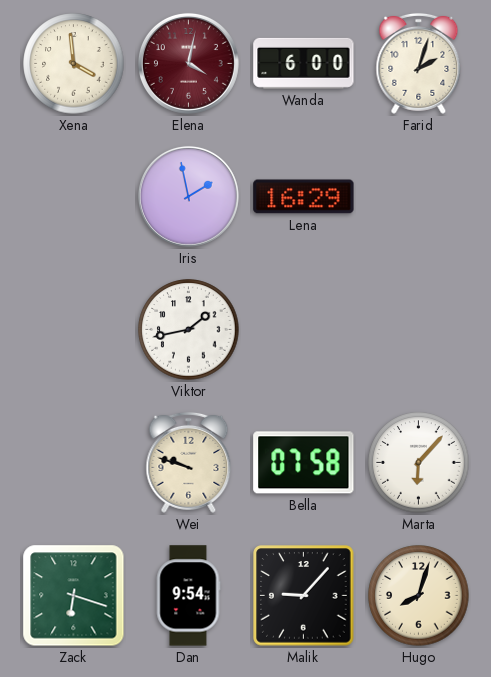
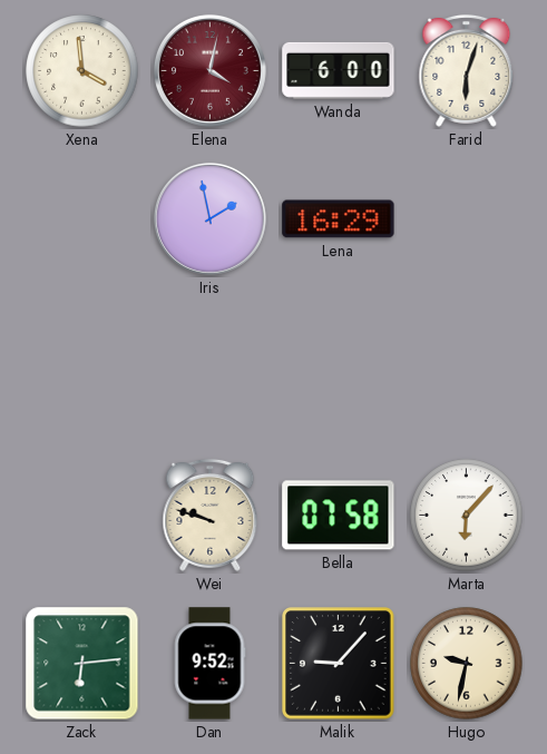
Farid: 2:03 -> 6:03
Viktor: 1:43 -> none
Zack: 6:18 -> 6:14
Dan: 9:54 -> 9:52
Hugo: 8:03 -> 9:32
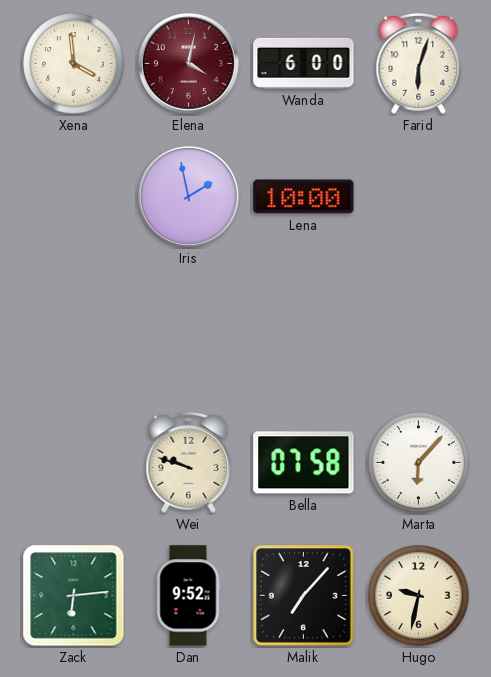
Lena: 16:29 -> 10:00
Malik: 9:07 -> 7:07
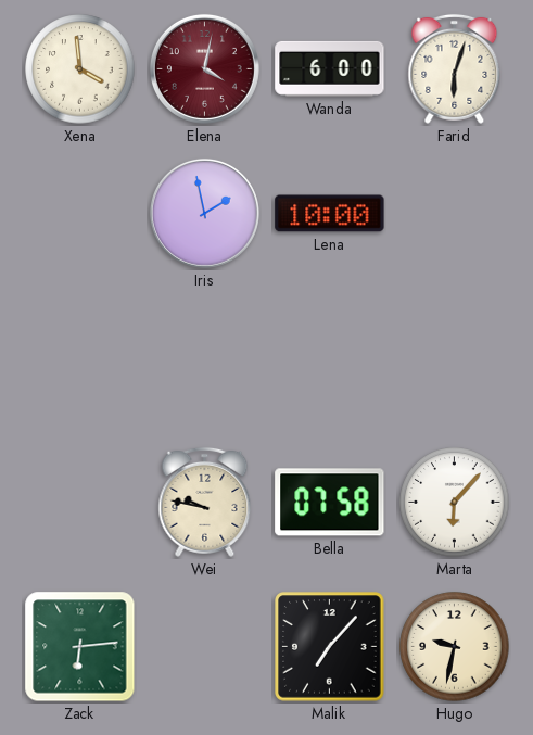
Wei: 9:48 -> 9:47
Dan: 9:52 -> none
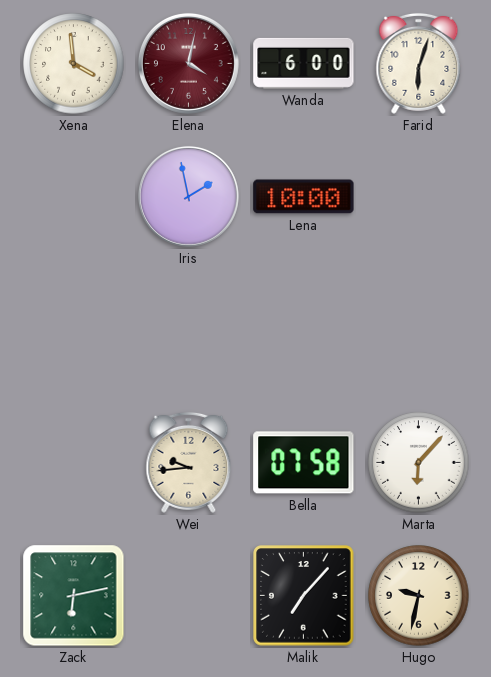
Wei: 9:47 -> 9:44
Zack: 6:14 -> 6:13
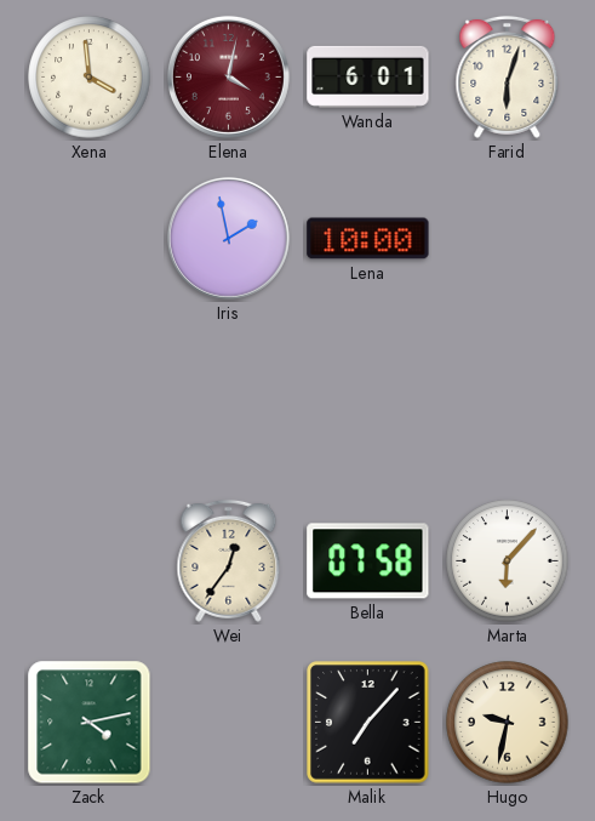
Wanda: 6:00 -> 6:01
Wei: 9:44 -> 12:36
Zack: 6:13 -> 4:13
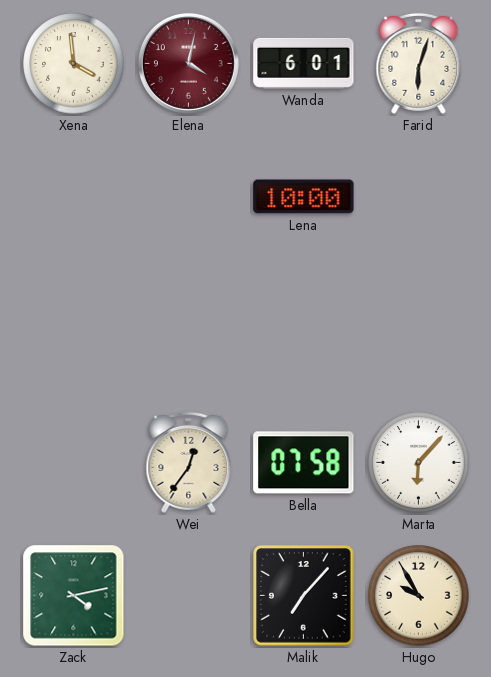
Iris: 1:58 -> none
Hugo: 9:32 -> 9:55
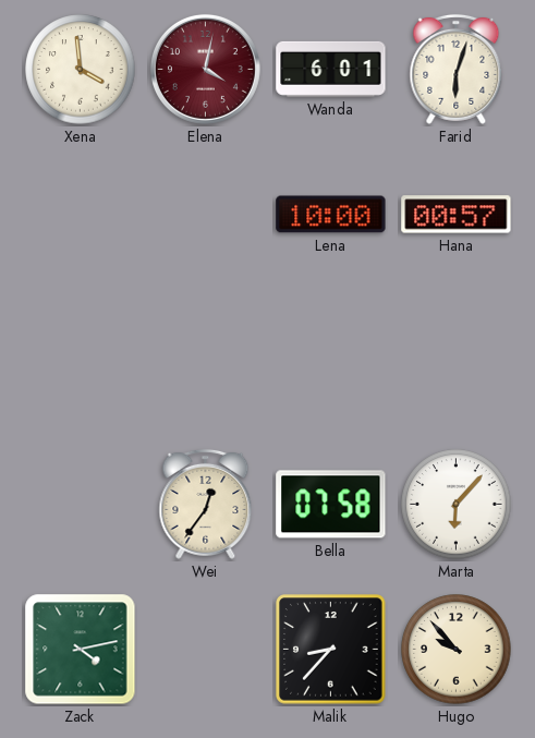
Hana: none -> 00:57
Malik: 7:07 -> 8:37
Hugo: 9:55 -> 9:53
